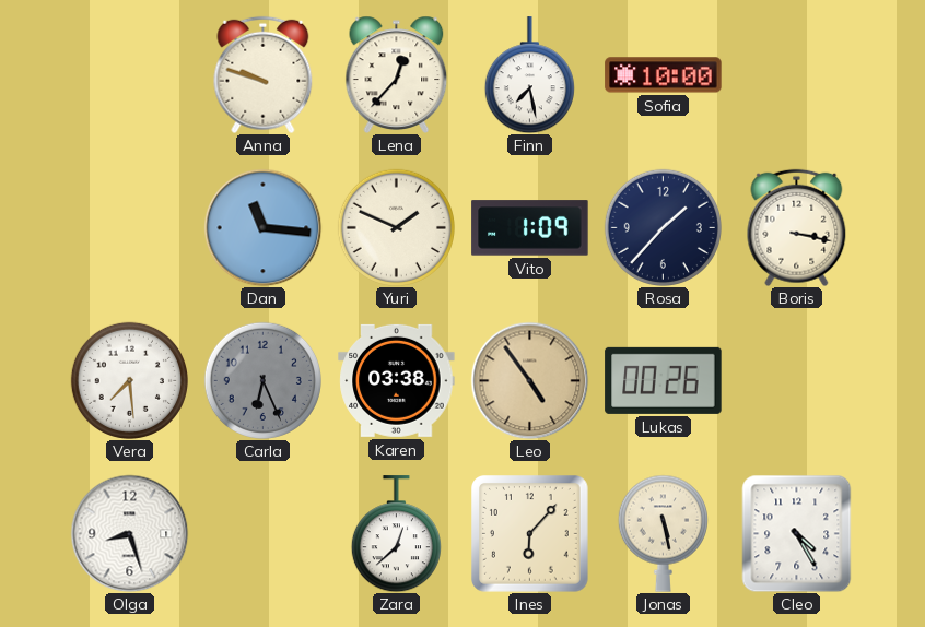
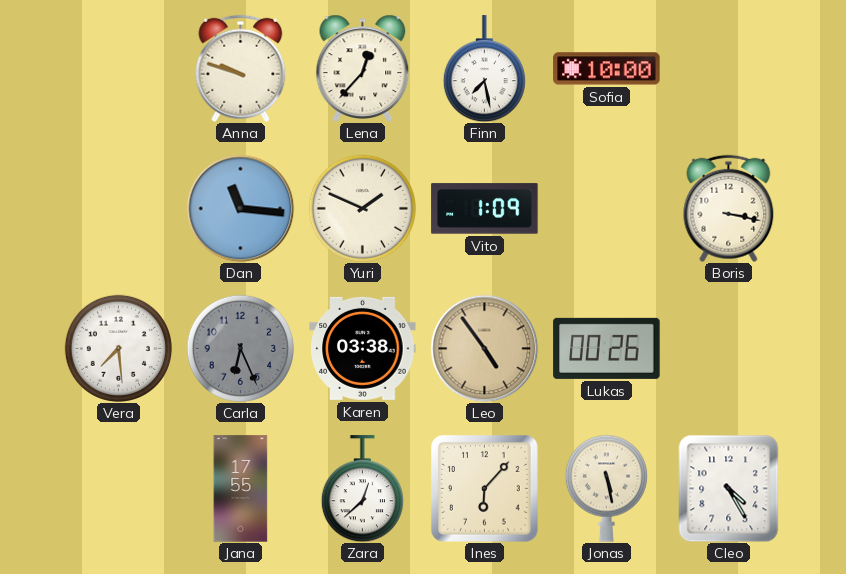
Rosa: 1:37 -> none
Olga: 8:27 -> none
Jana: none -> 17:55
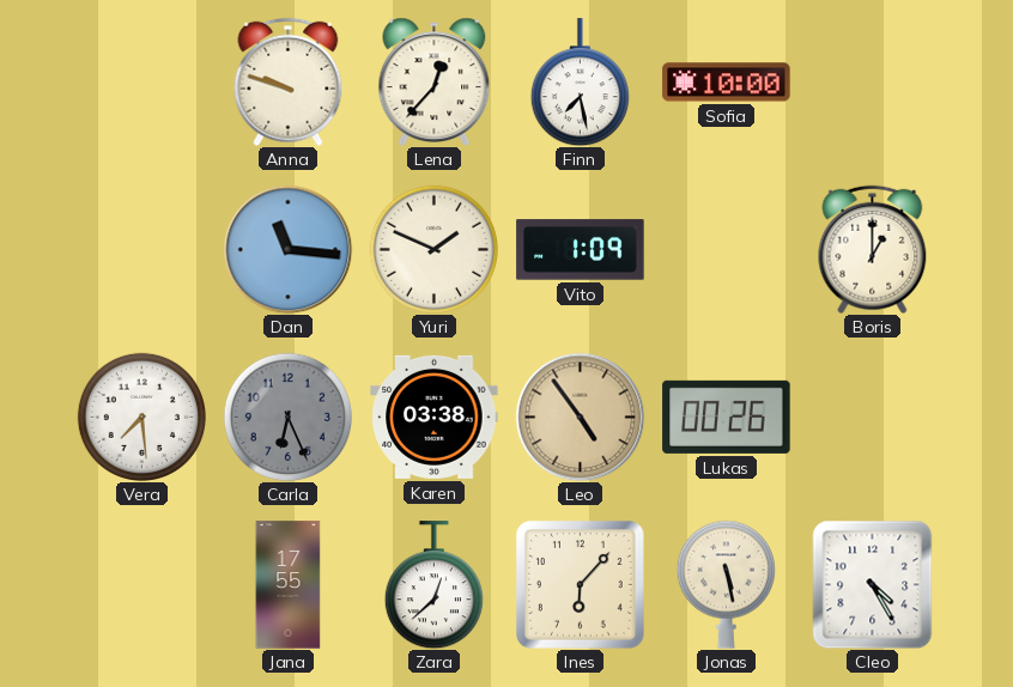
Boris: 3:17 -> 1:00
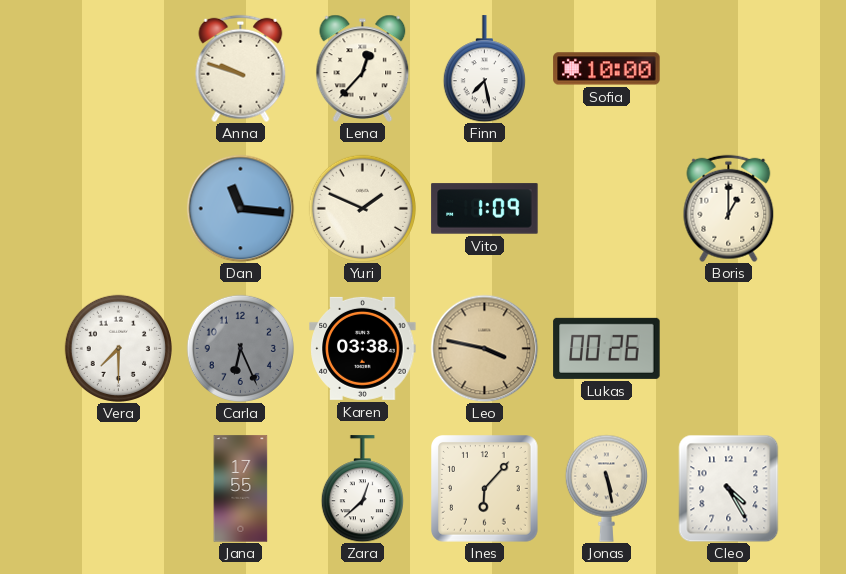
Vera: 7:29 -> 7:30
Leo: 4:54 -> 3:47
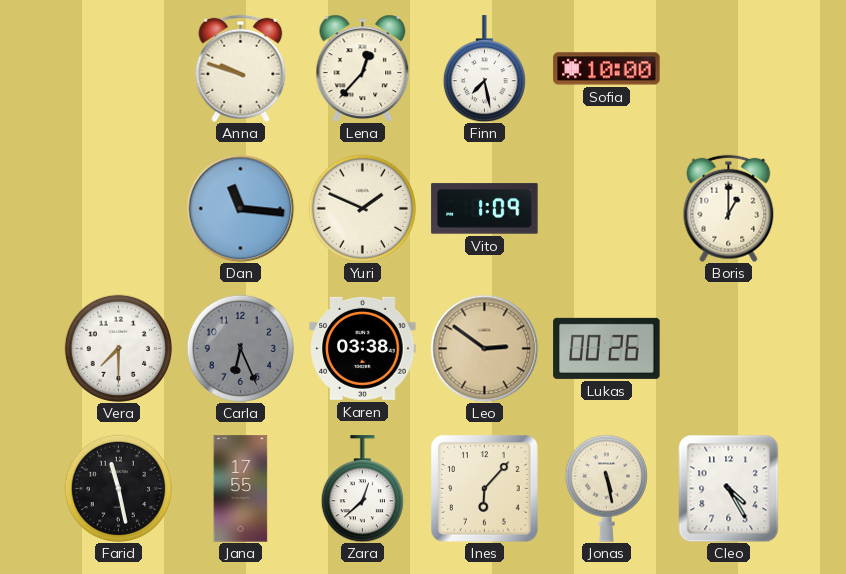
Leo: 3:47 -> 2:51
Farid: none -> 11:28
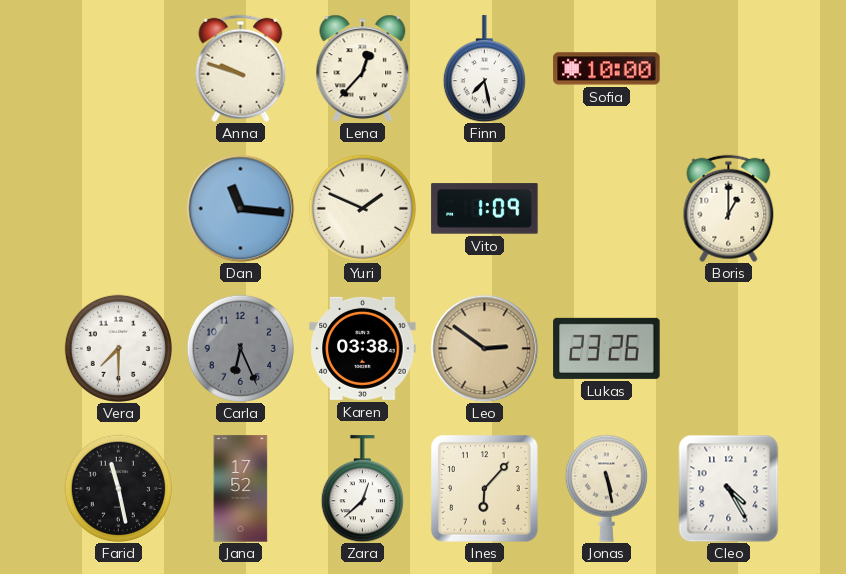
Lukas: 00:26 -> 23:26
Jana: 17:55 -> 17:52
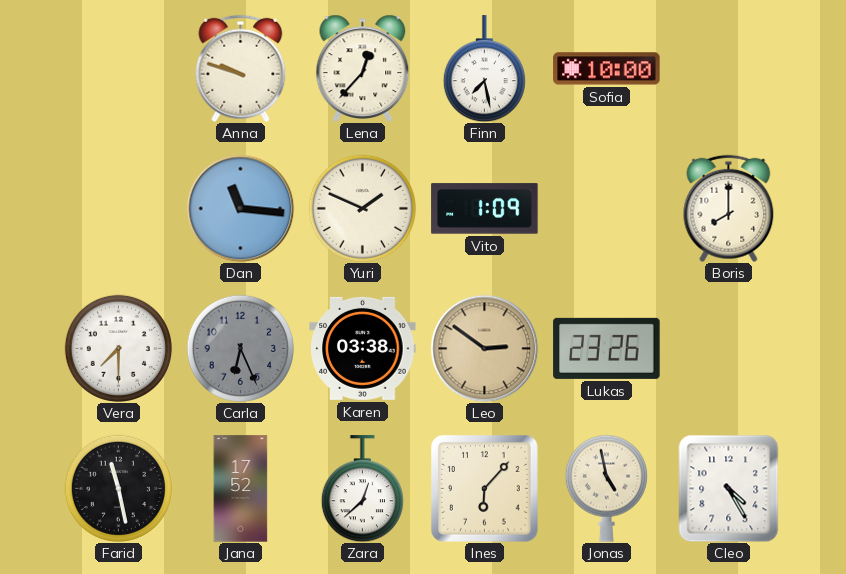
Boris: 1:00 -> 8:00
Jonas: 5:28 -> 4:58
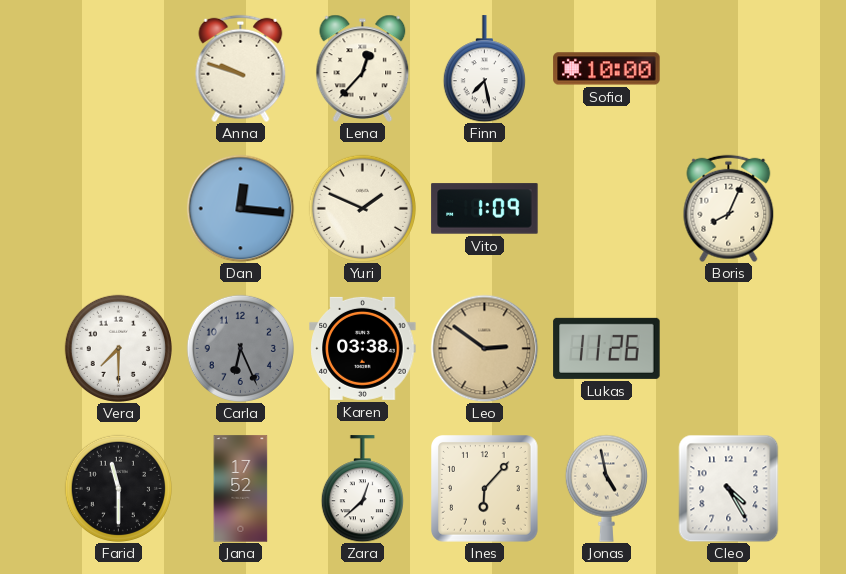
Dan: 11:16 -> 12:16
Boris: 8:00 -> 8:04
Lukas: 23:26 -> 11:26
Farid: 11:28 -> 11:30
